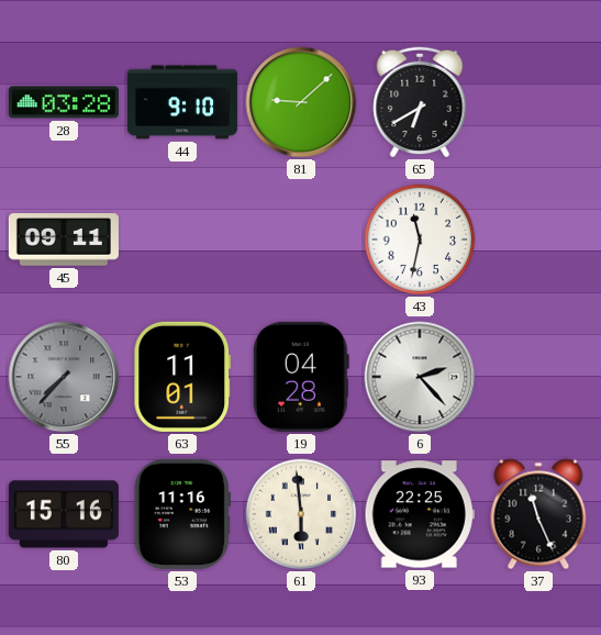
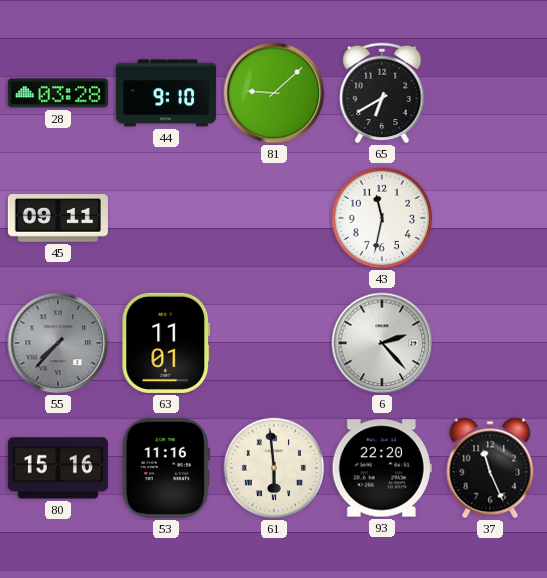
19: 04:28 -> none
93: 22:25 -> 22:20
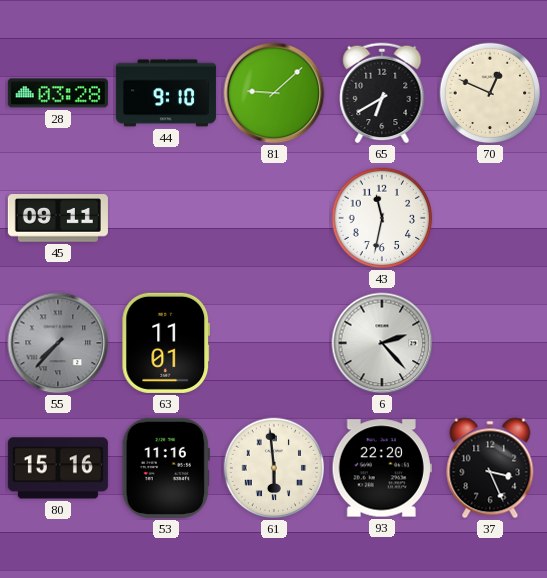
70: none -> 12:49
37: 11:26 -> 3:26
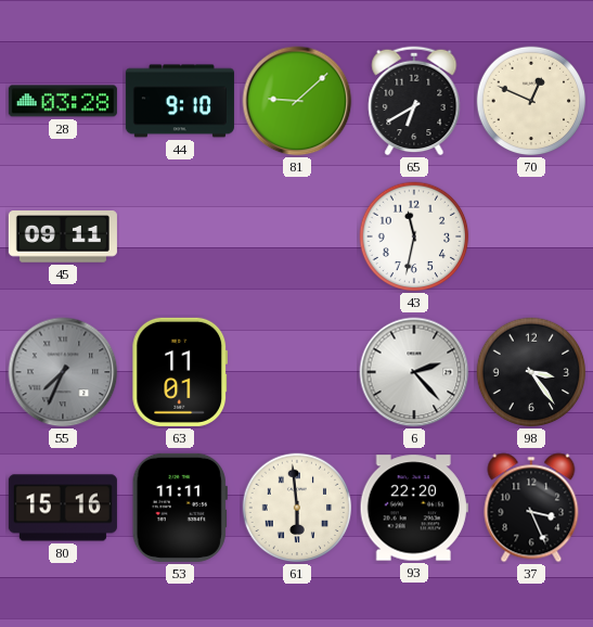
55: 7:37 -> 7:34
98: none -> 3:24
53: 11:16 -> 11:11
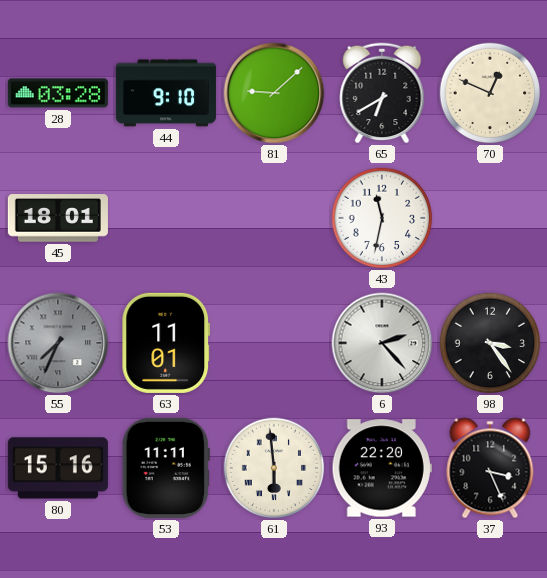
45: 09:11 -> 18:01
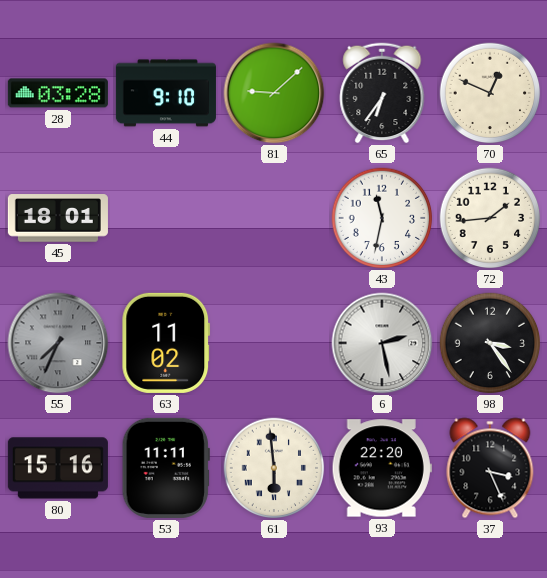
65: 6:40 -> 6:36
72: none -> 1:44
63: 11:01 -> 11:02
6: 2:23 -> 2:28
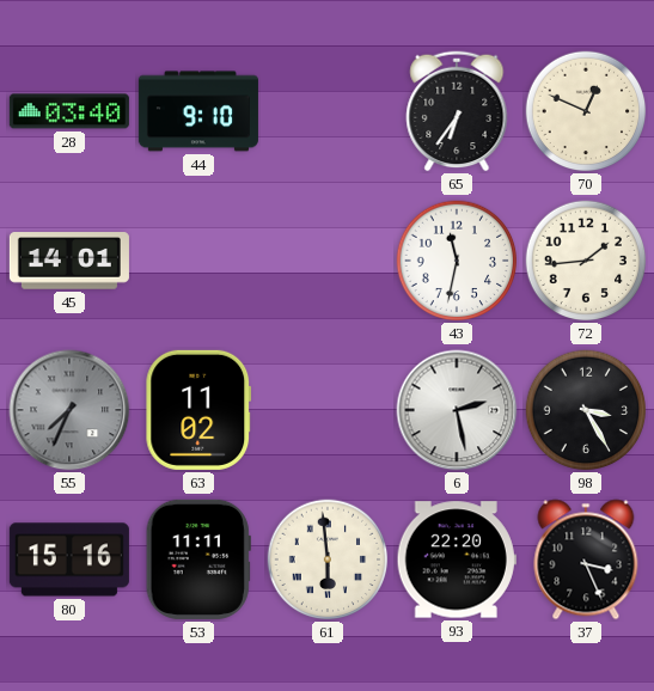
28: 03:28 -> 03:40
81: 9:08 -> none
45: 18:01 -> 14:01
98: 3:24 -> 3:25
